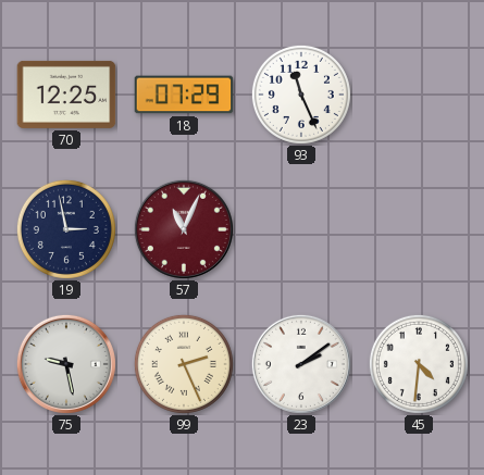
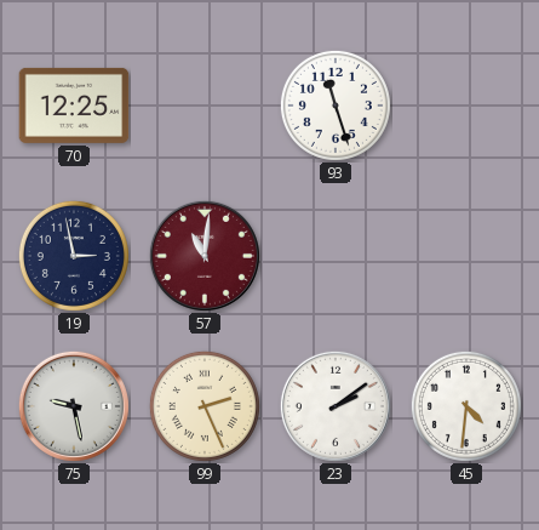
18: 07:29 -> none
93: 11:26 -> 11:27
57: 11:04 -> 11:01
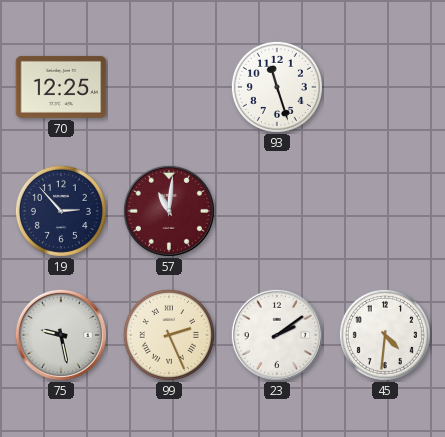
19: 2:58 -> 2:53
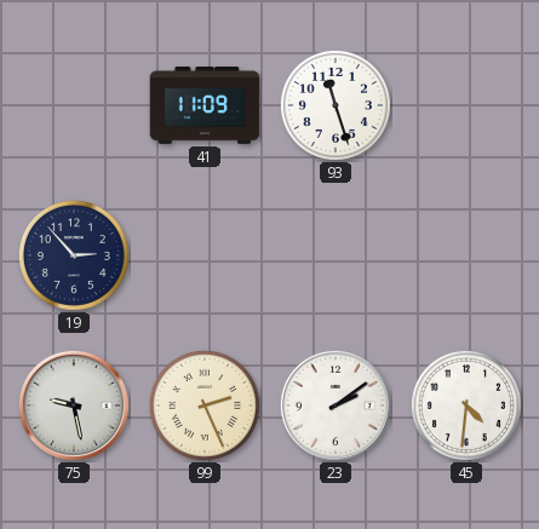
70: 12:25 -> none
41: none -> 11:09
57: 11:01 -> none
